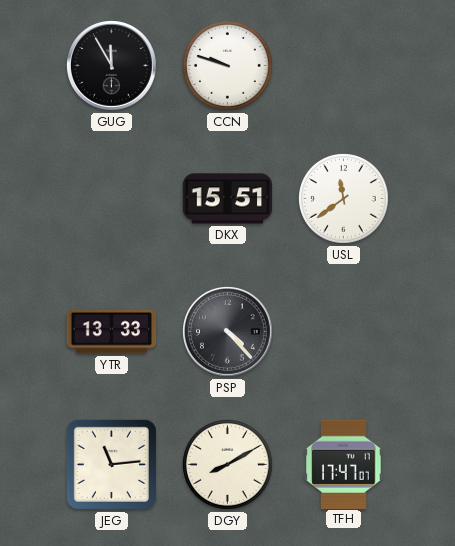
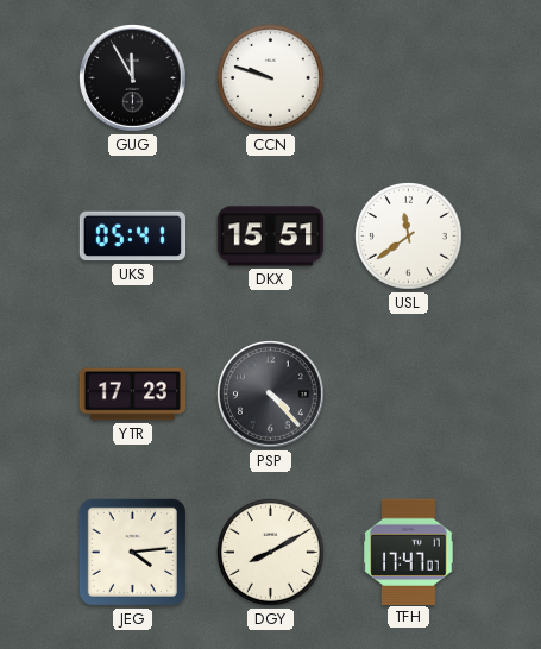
UKS: none -> 05:41
YTR: 13:33 -> 17:23
JEG: 11:14 -> 4:14
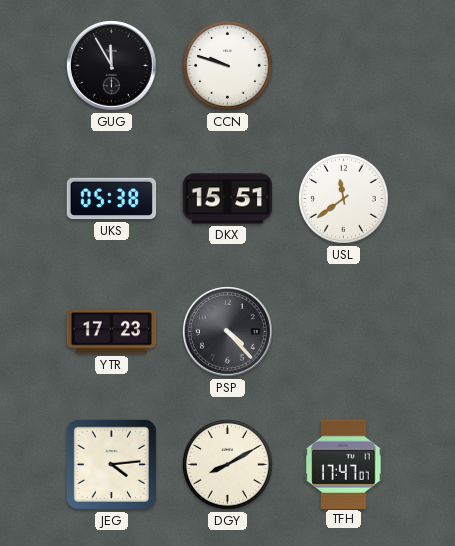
UKS: 05:41 -> 05:38
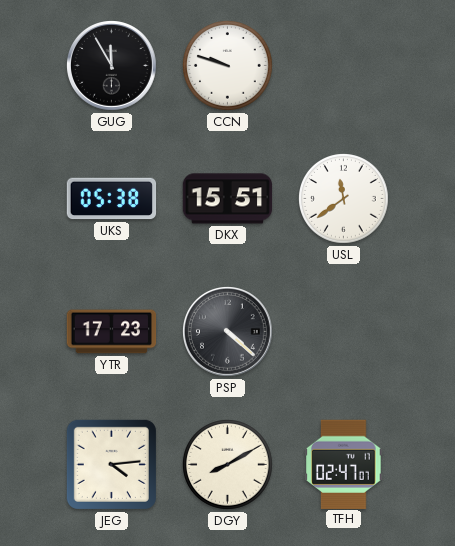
PSP: 4:23 -> 4:22
TFH: 17:47 -> 02:47
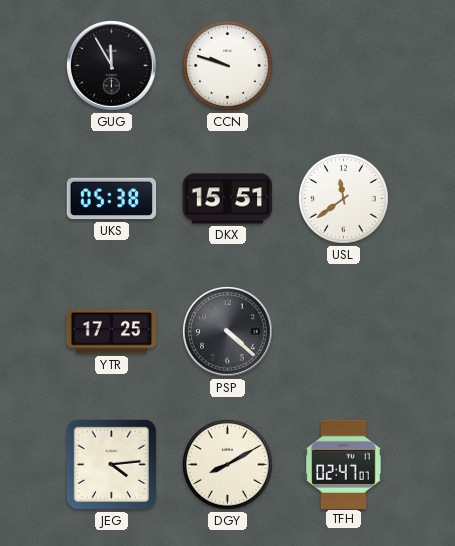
YTR: 17:23 -> 17:25
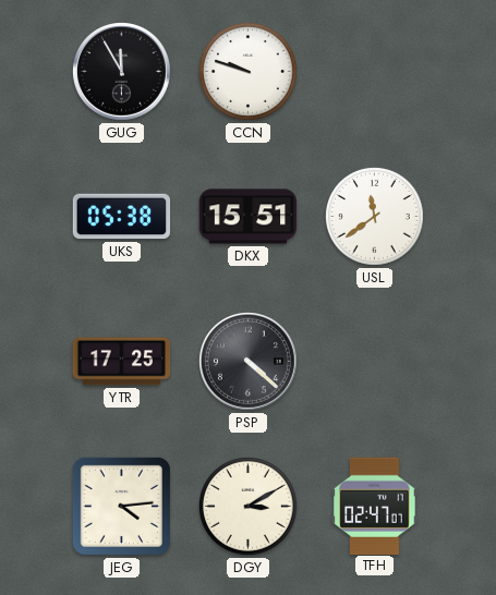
DGY: 8:10 -> 3:10
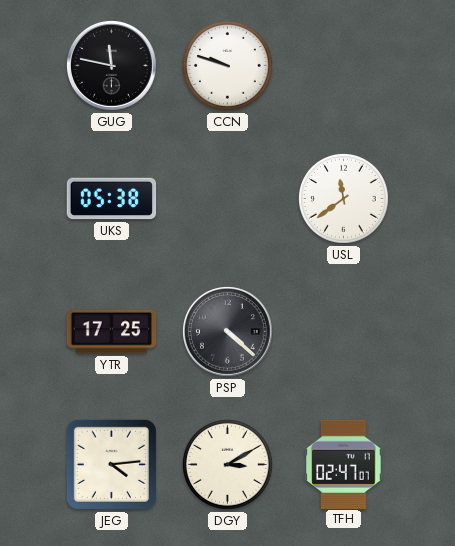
GUG: 11:55 -> 11:47
DKX: 15:51 -> none
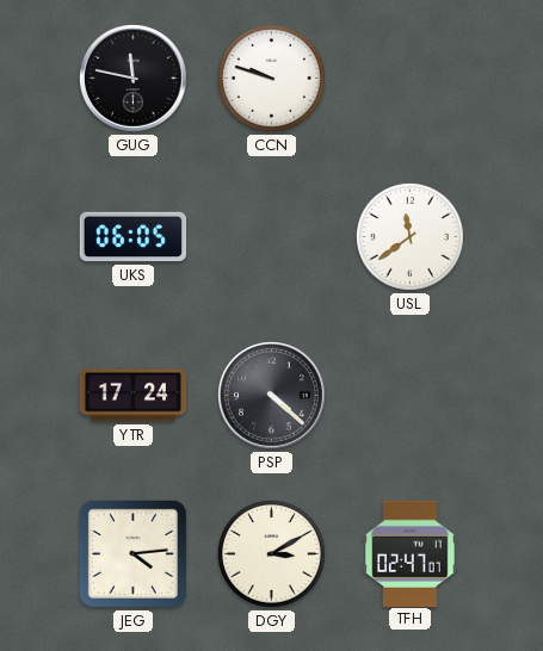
UKS: 05:38 -> 06:05
YTR: 17:25 -> 17:24
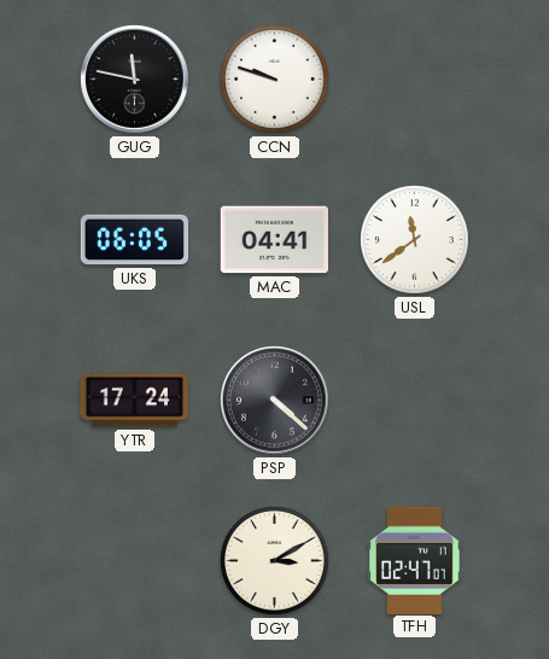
MAC: none -> 04:41
JEG: 4:14 -> none
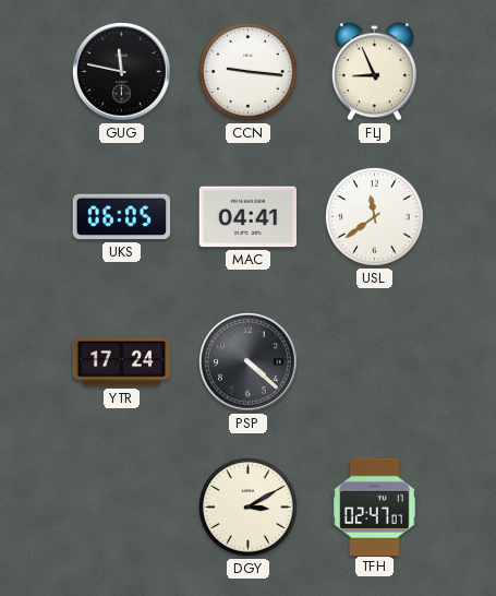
CCN: 9:48 -> 9:16
FLJ: none -> 8:56
